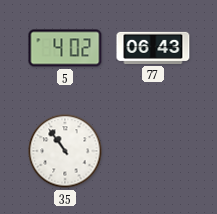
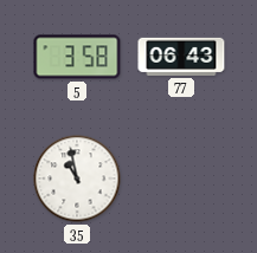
5: 4:02 -> 3:58
35: 10:54 -> 10:58
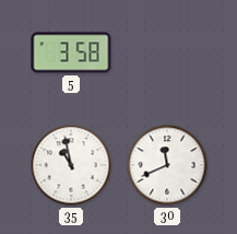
77: 06:43 -> none
30: none -> 11:41
